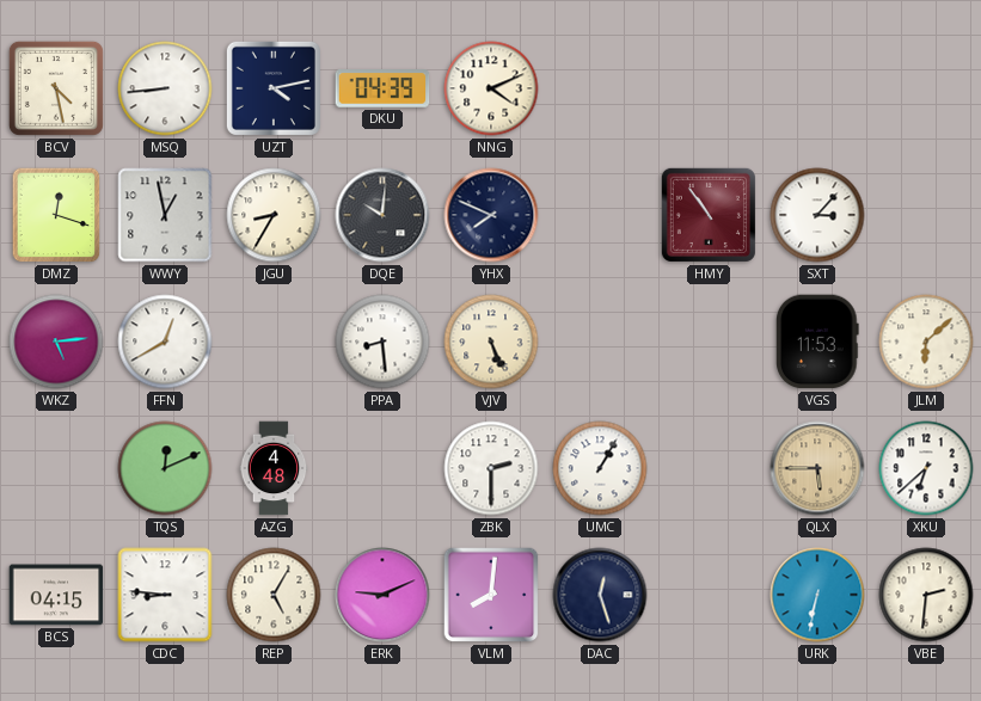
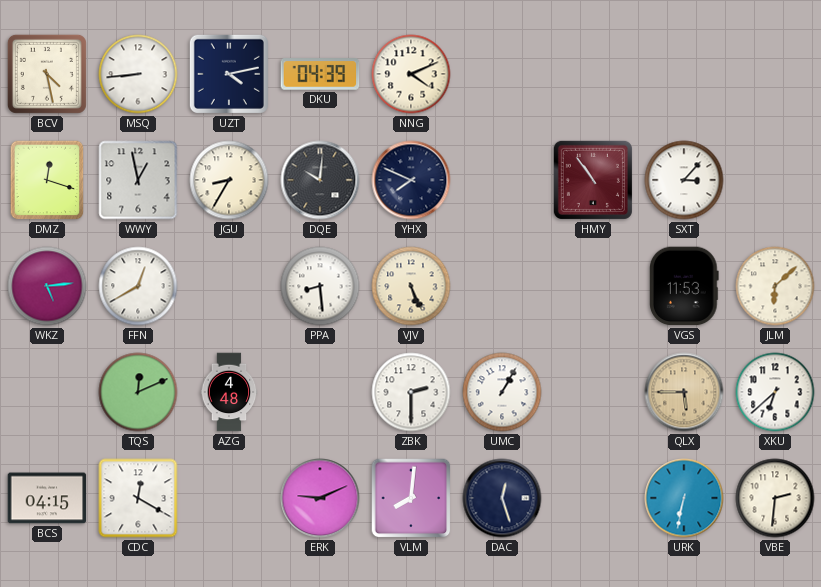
CDC: 8:46 -> 12:20
REP: 5:05 -> none
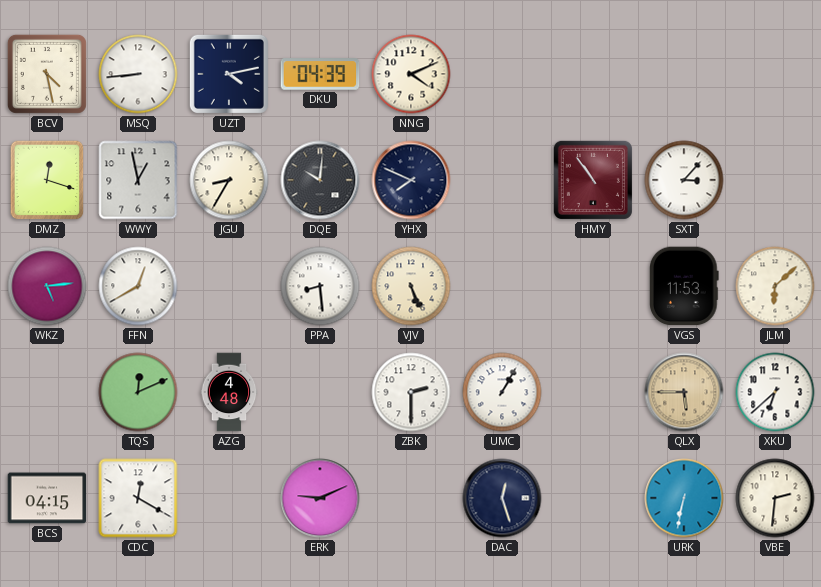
VLM: 8:01 -> none
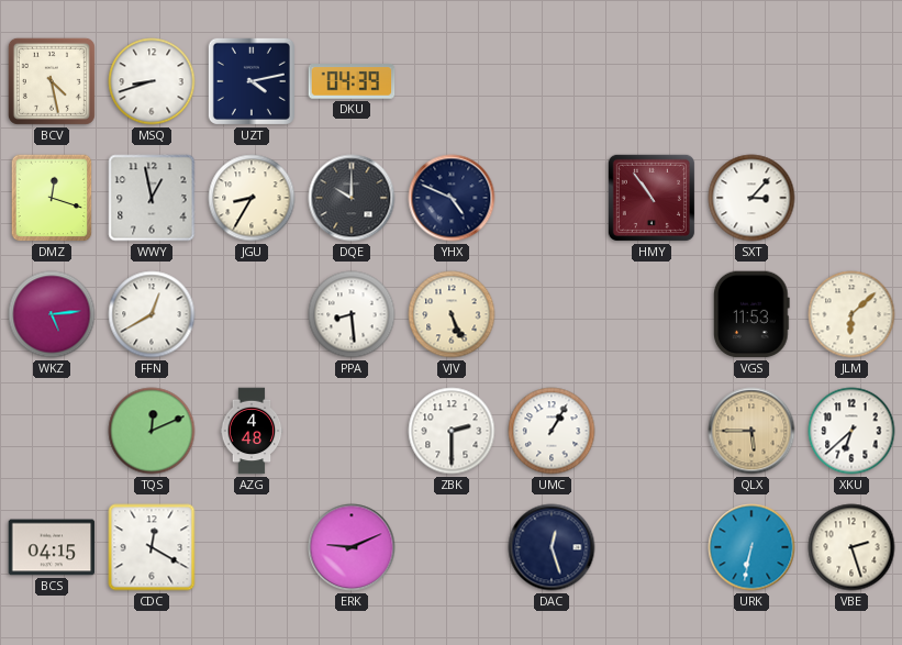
MSQ: 8:44 -> 8:42
NNG: 4:11 -> none
DQE: 10:01 -> 10:00
YHX: 7:49 -> 4:49
VBE: 2:31 -> 2:27
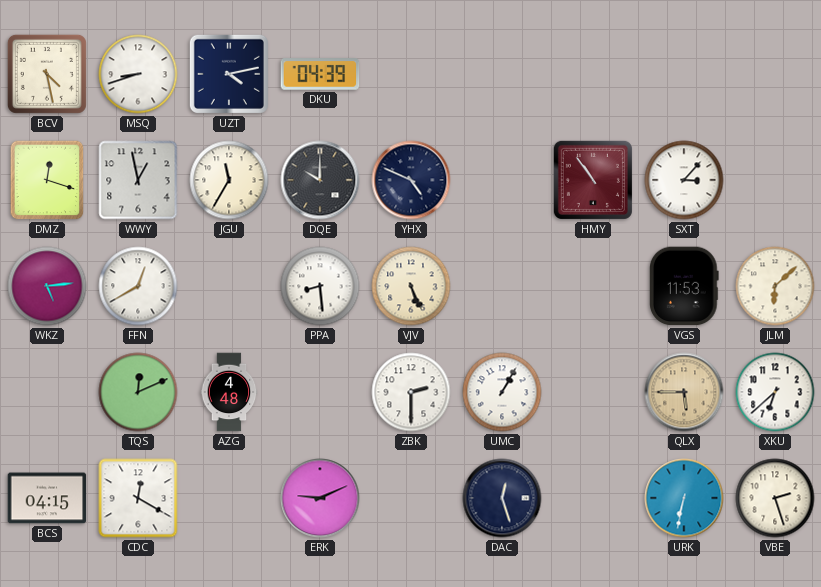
JGU: 8:35 -> 11:35
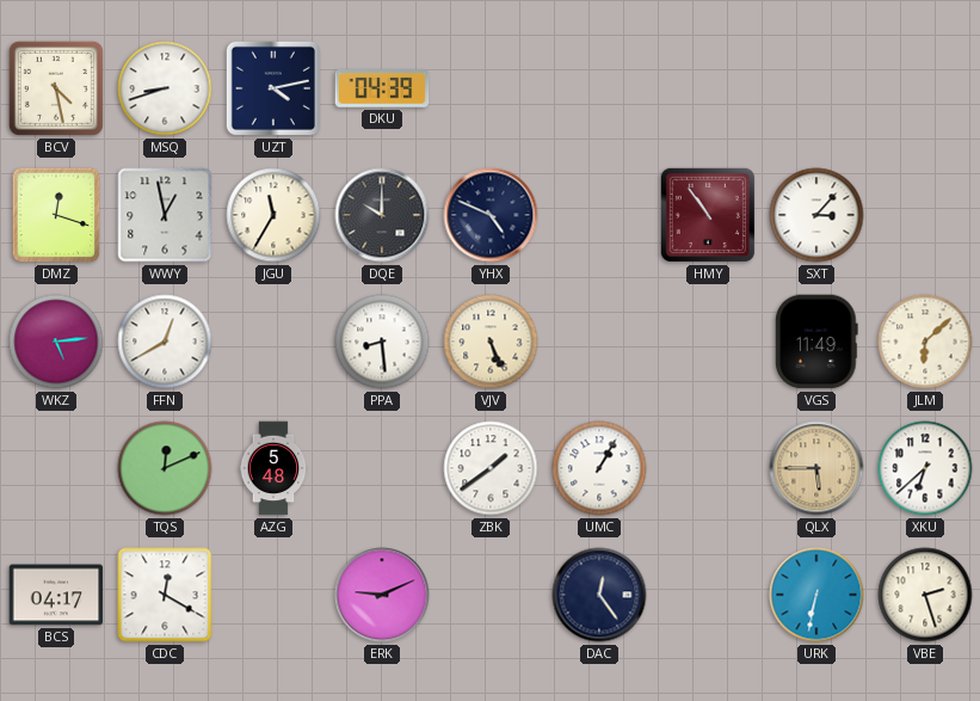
VGS: 11:53 -> 11:49
AZG: 4:48 -> 5:48
ZBK: 2:30 -> 1:39
BCS: 04:15 -> 04:17
DAC: 12:27 -> 12:24
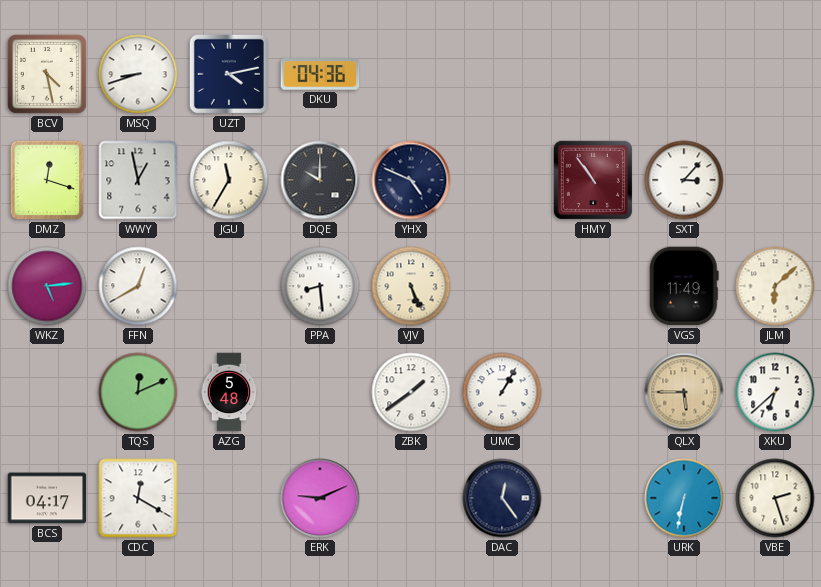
DKU: 04:39 -> 04:36
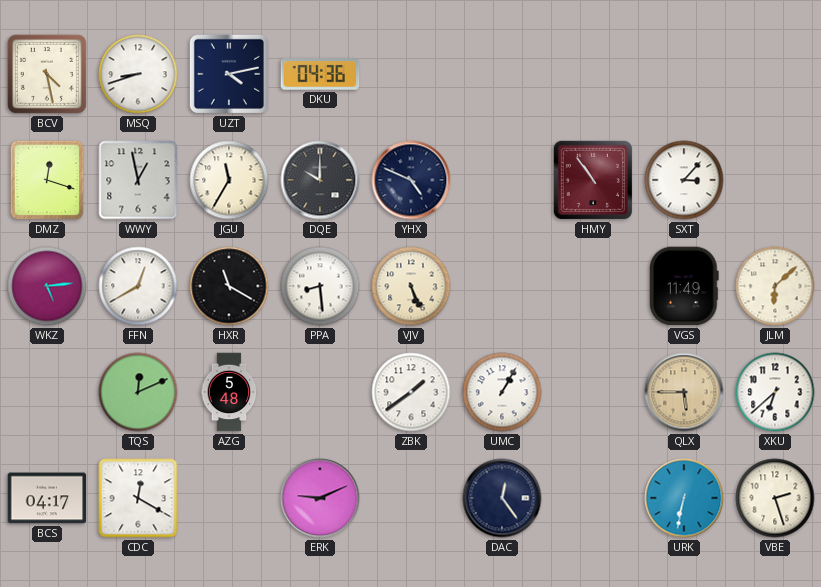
HXR: none -> 11:20
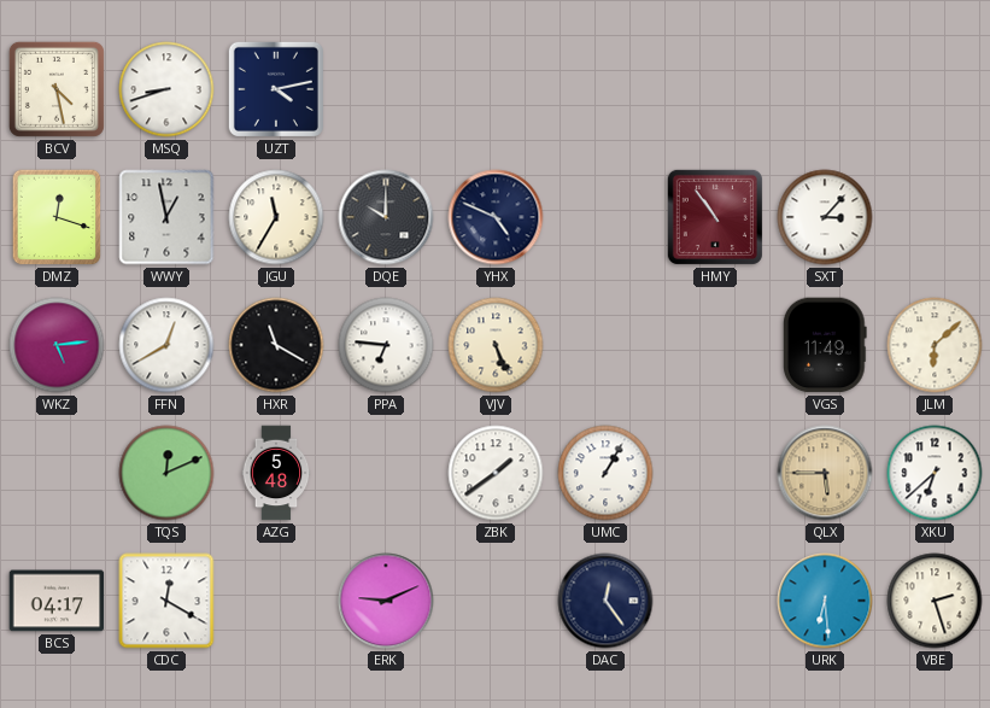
DKU: 04:36 -> none
PPA: 8:29 -> 6:46
URK: 6:32 -> 6:29
